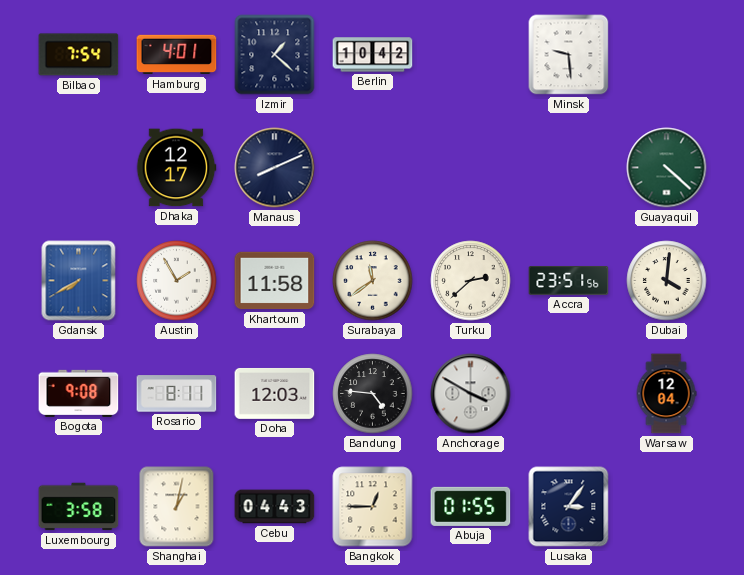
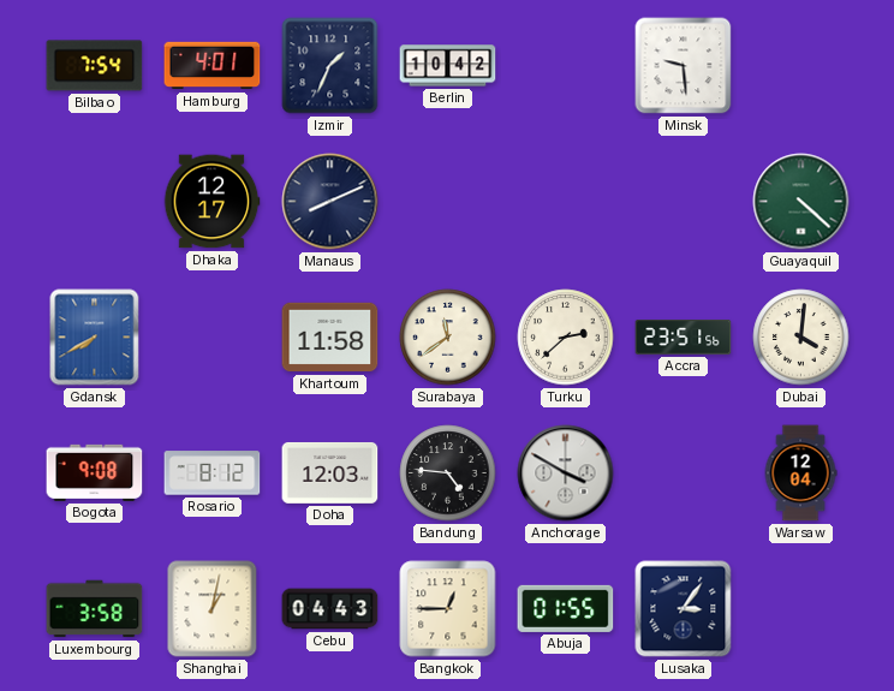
Izmir: 1:22 -> 1:34
Austin: 1:55 -> none
Rosario: 8:11 -> 8:12
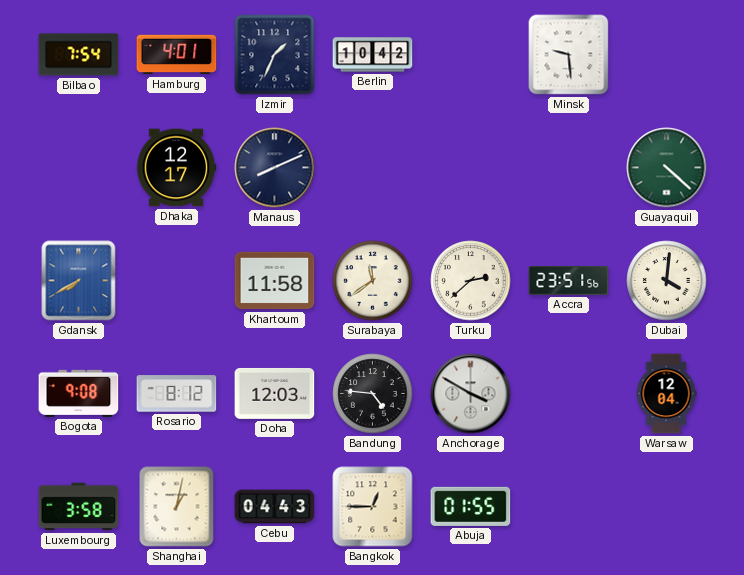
Lusaka: 3:06 -> none
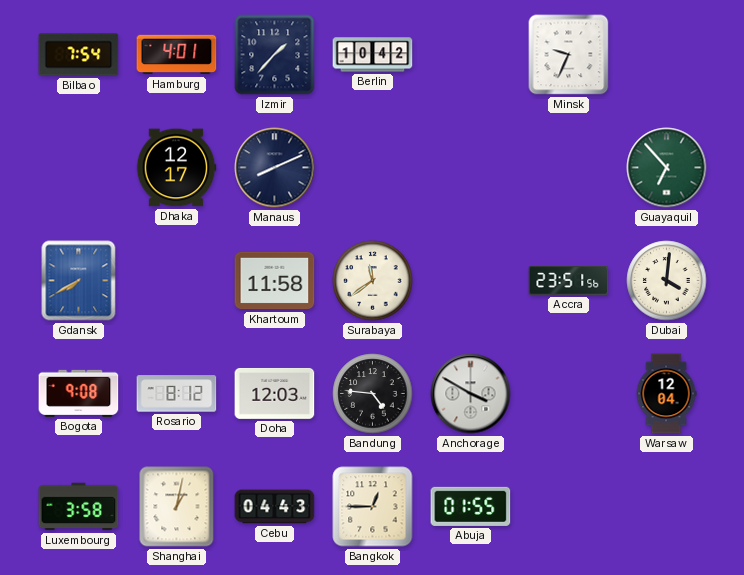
Izmir: 1:34 -> 1:37
Minsk: 9:29 -> 9:34
Guayaquil: 4:22 -> 6:53
Turku: 2:38 -> none
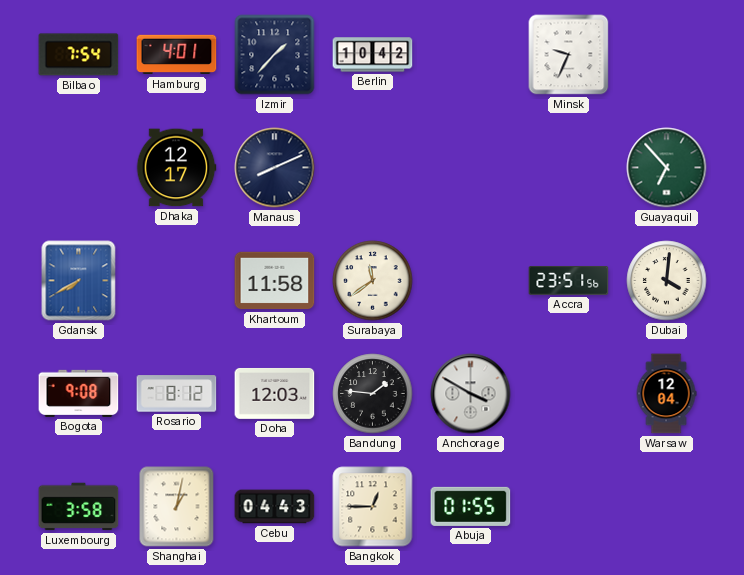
Bandung: 4:46 -> 1:46
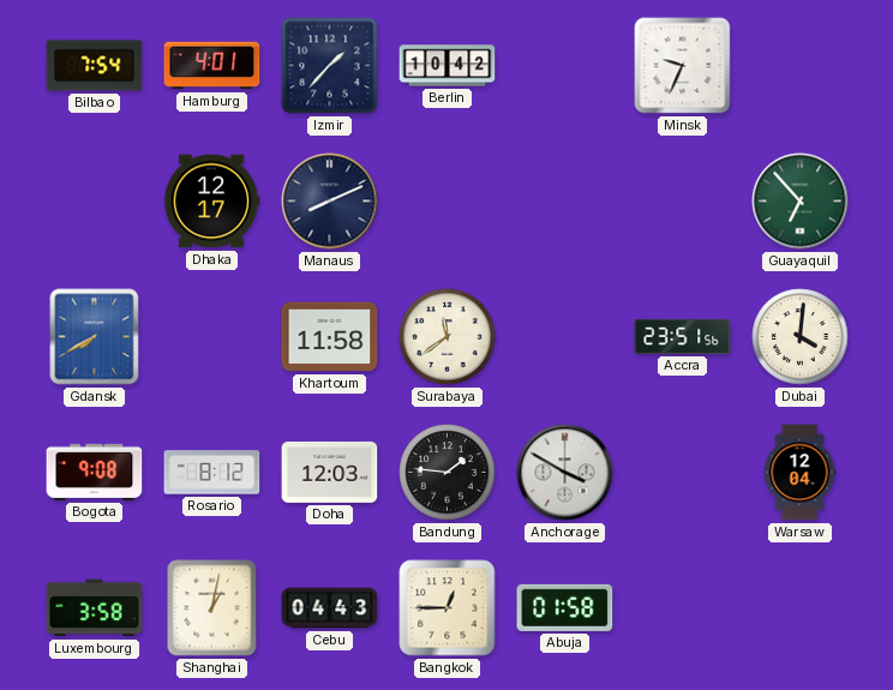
Abuja: 01:55 -> 01:58
